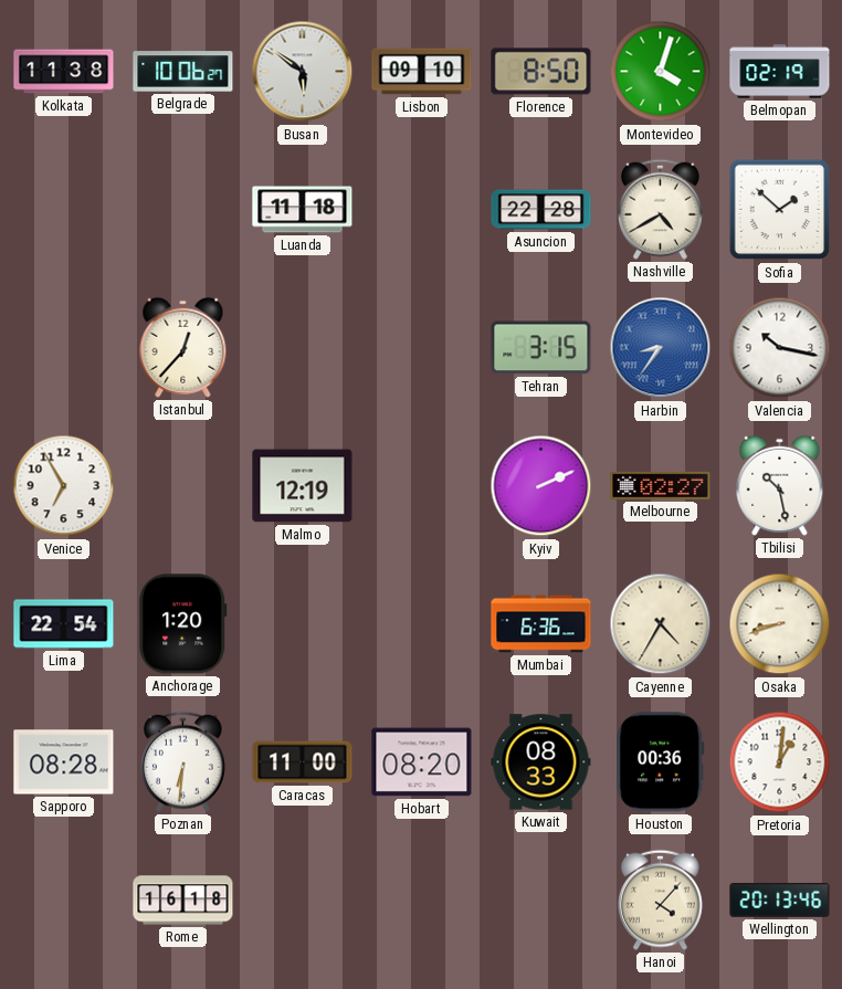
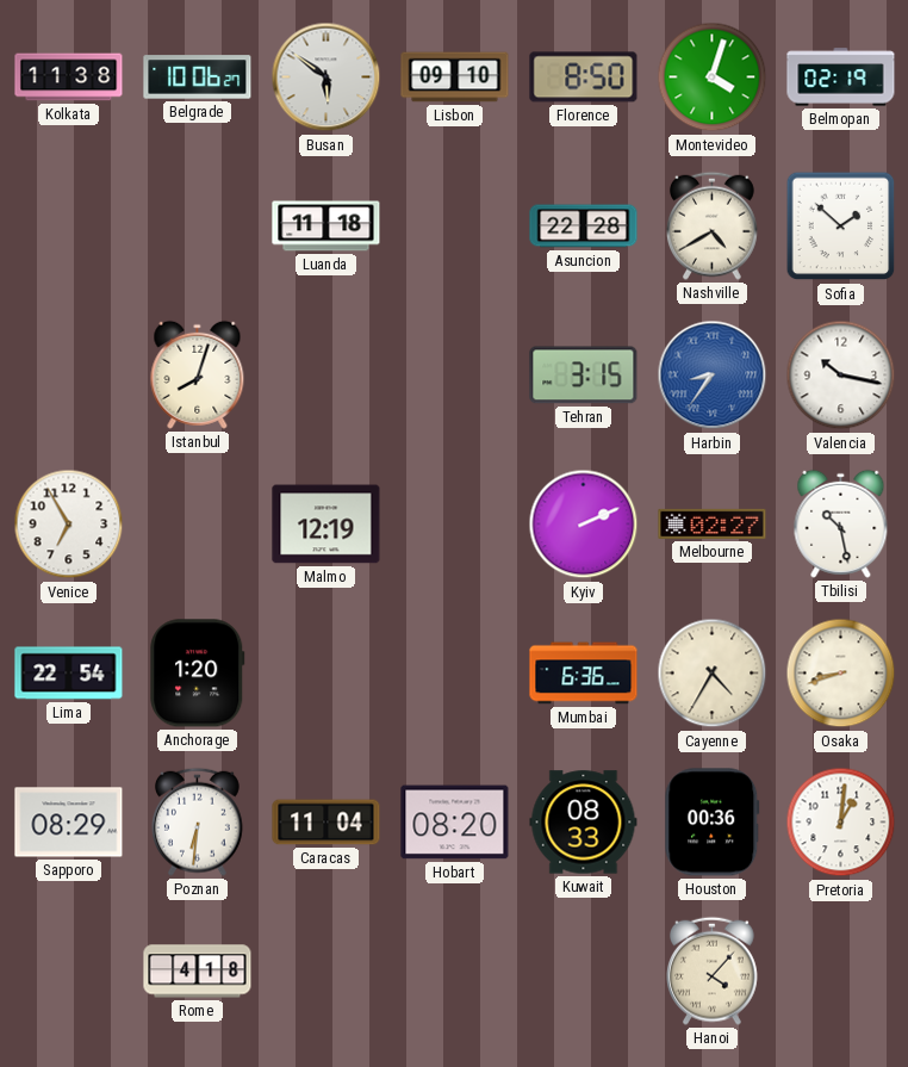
Istanbul: 12:37 -> 8:03
Sapporo: 08:28 -> 08:29
Caracas: 11:00 -> 11:04
Rome: 16:18 -> 4:18
Wellington: 20:13 -> none
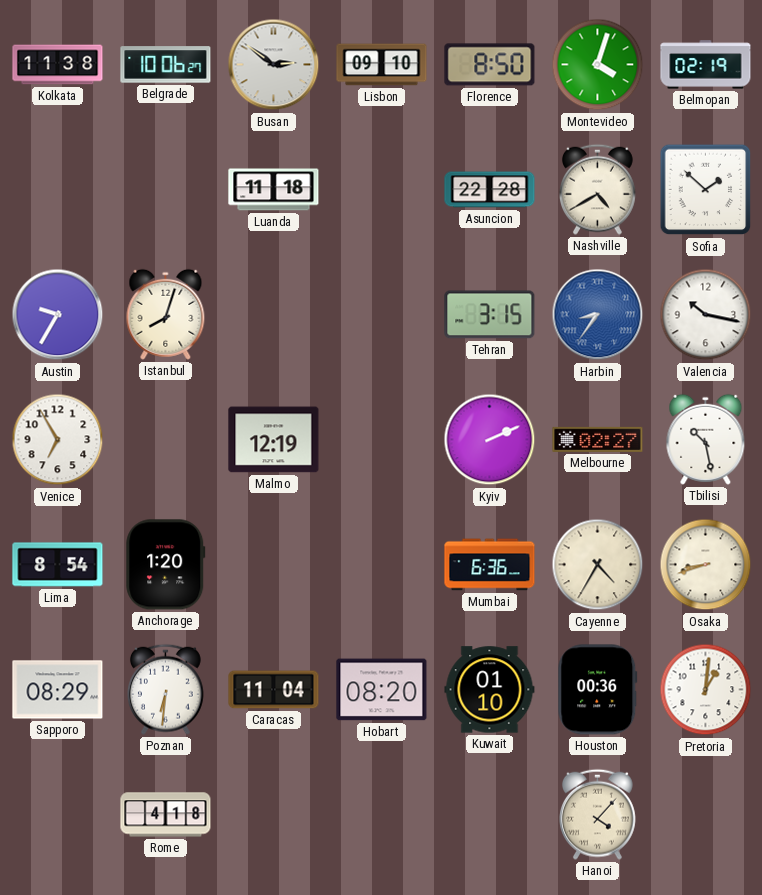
Busan: 5:51 -> 2:51
Austin: none -> 9:35
Lima: 22:54 -> 8:54
Kuwait: 08:33 -> 01:10
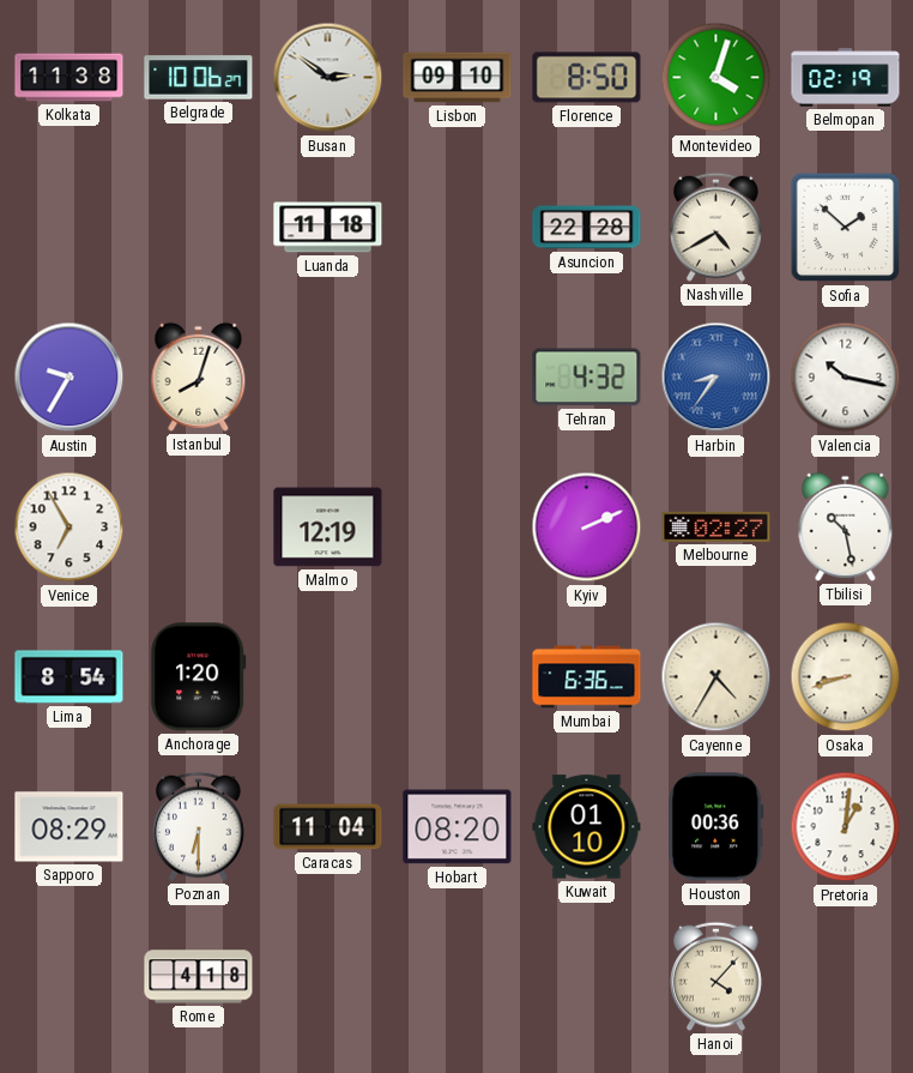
Tehran: 3:15 -> 4:32
Poznan: 6:31 -> 6:30
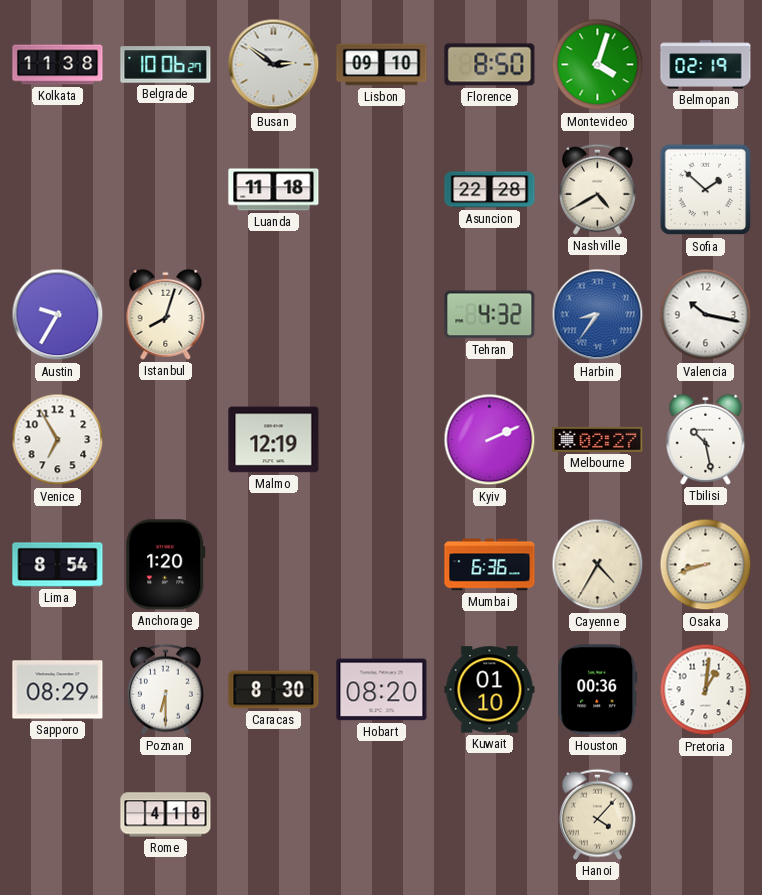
Caracas: 11:04 -> 8:30
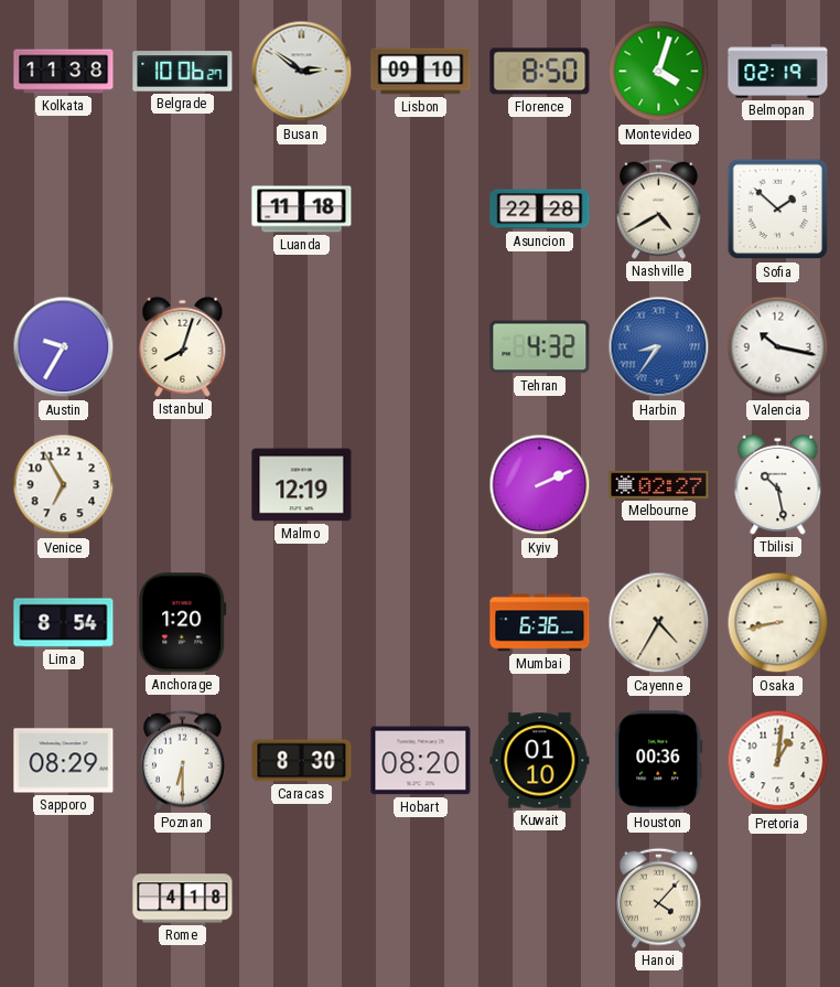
Osaka: 8:42 -> 8:43
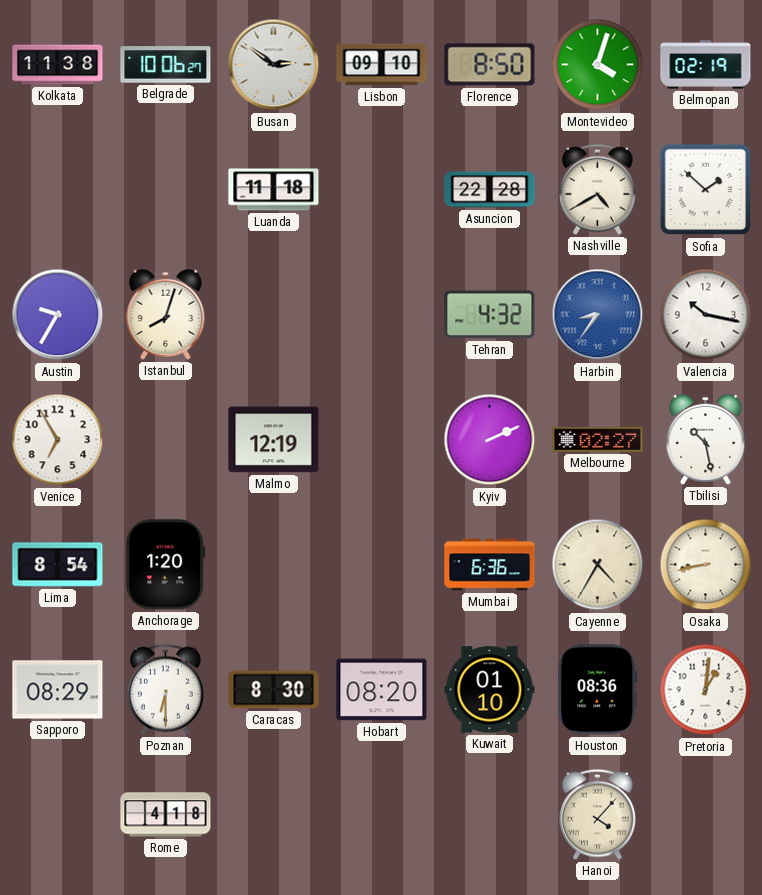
Houston: 00:36 -> 08:36
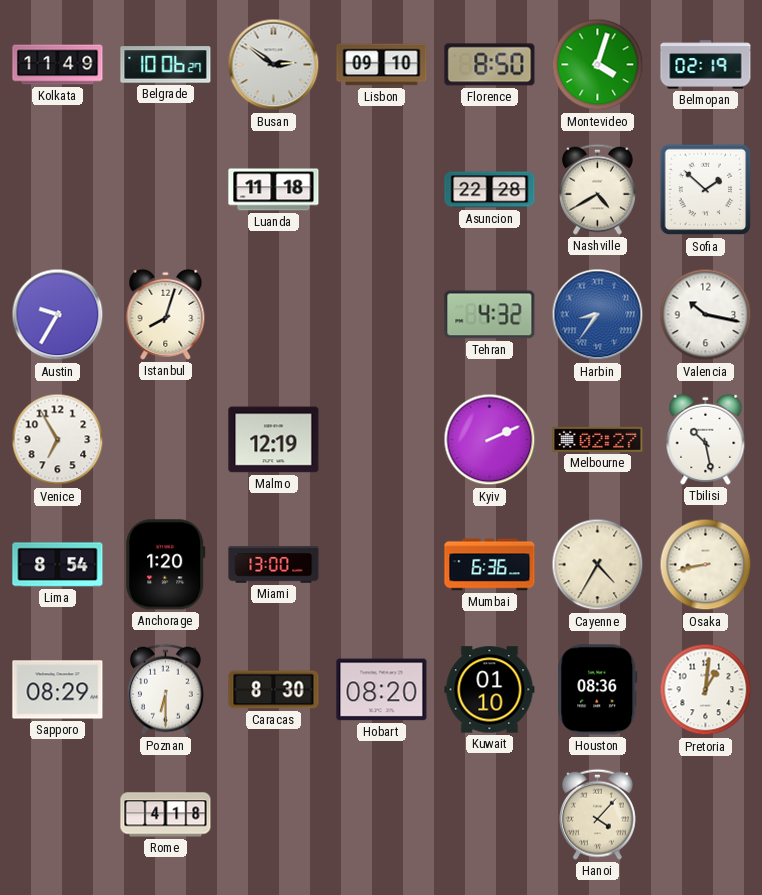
Kolkata: 11:38 -> 11:49
Miami: none -> 13:00
